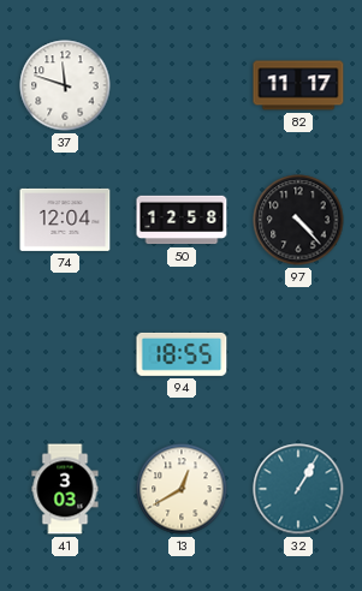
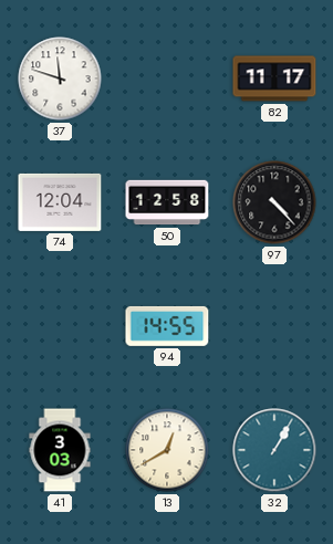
94: 18:55 -> 14:55
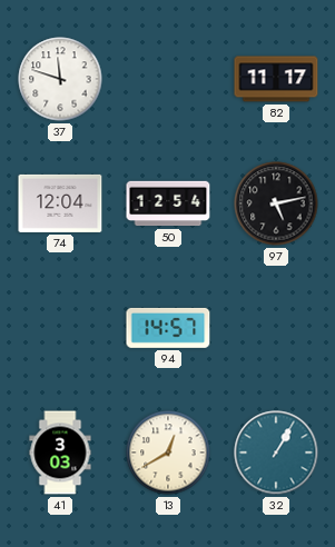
50: 12:58 -> 12:54
97: 4:23 -> 5:13
94: 14:55 -> 14:57
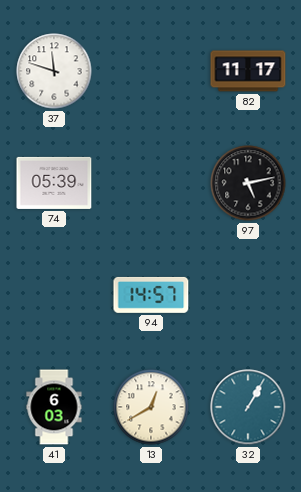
74: 12:04 -> 05:39
50: 12:54 -> none
41: 3:03 -> 6:03
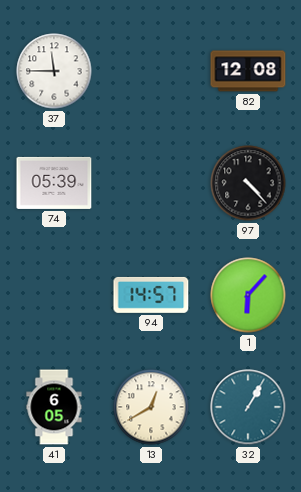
37: 11:48 -> 11:45
82: 11:17 -> 12:08
97: 5:13 -> 4:23
1: none -> 6:07
41: 6:03 -> 6:05
